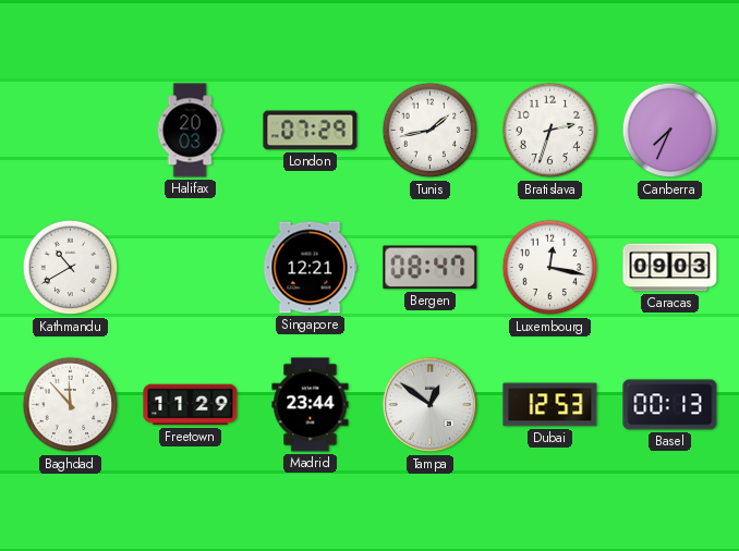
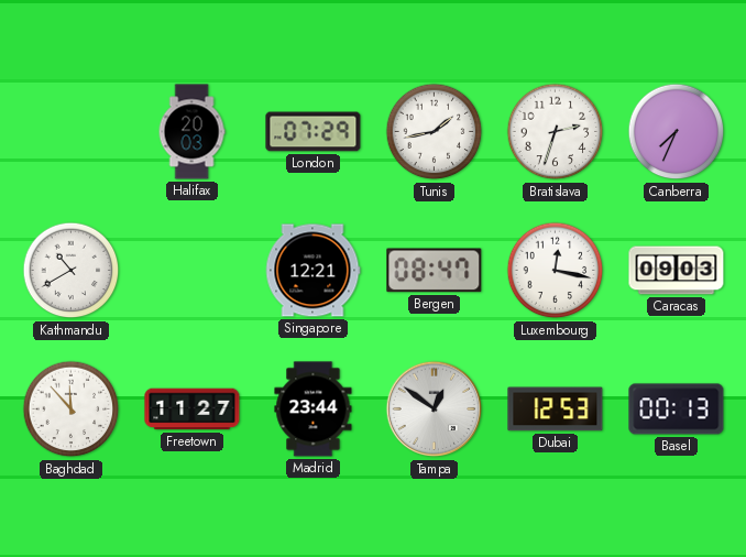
Freetown: 11:29 -> 11:27
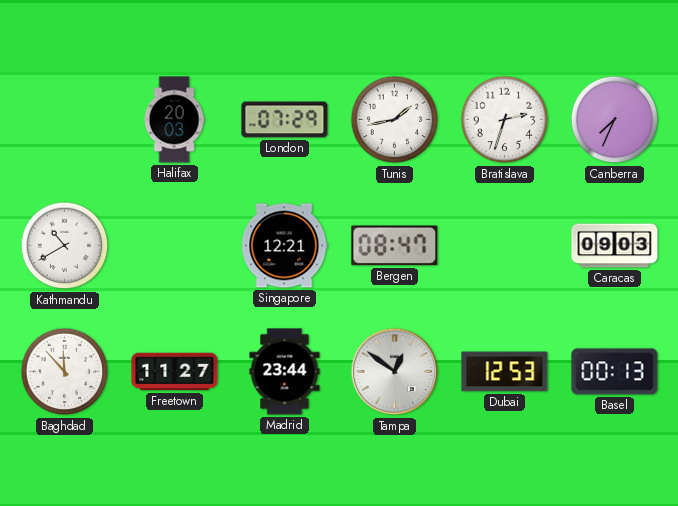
Luxembourg: 12:17 -> none
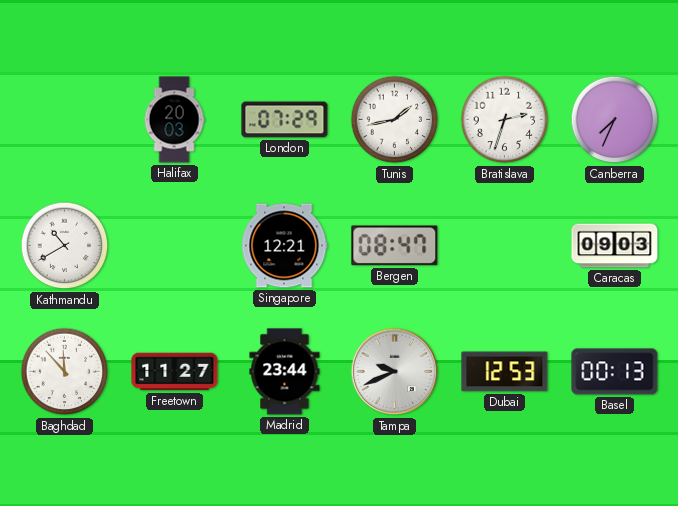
Tampa: 12:51 -> 9:41
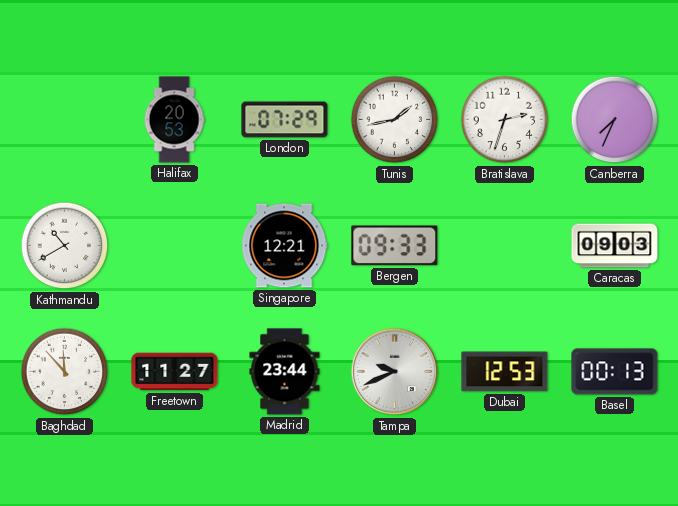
Halifax: 20:03 -> 20:53
Bergen: 08:47 -> 09:33
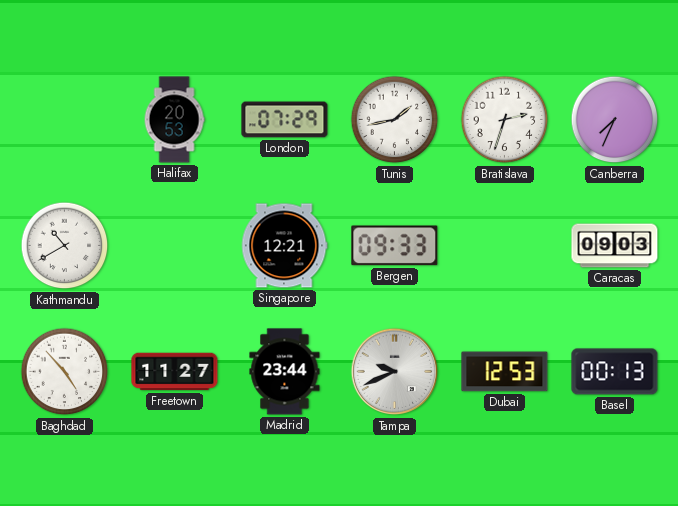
Baghdad: 11:53 -> 4:53
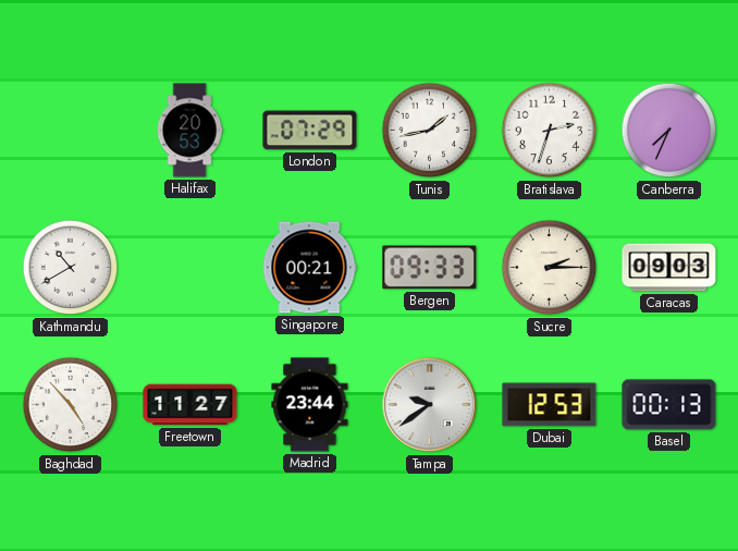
Singapore: 12:21 -> 00:21
Sucre: none -> 2:15
Tampa: 9:41 -> 9:39
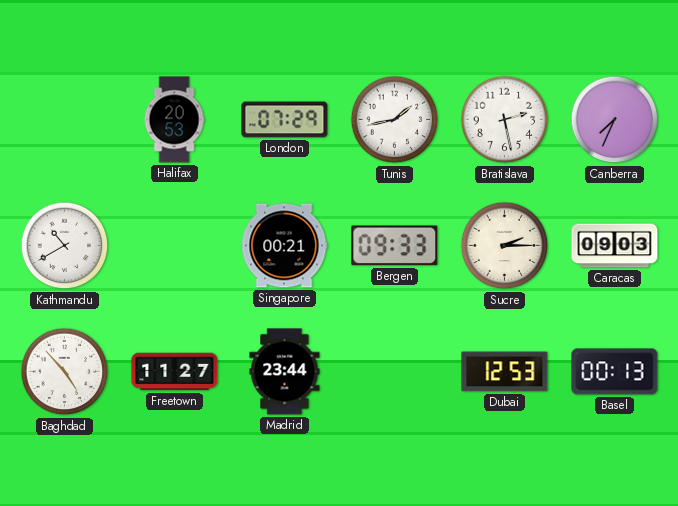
Bratislava: 2:33 -> 2:28
Tampa: 9:39 -> none
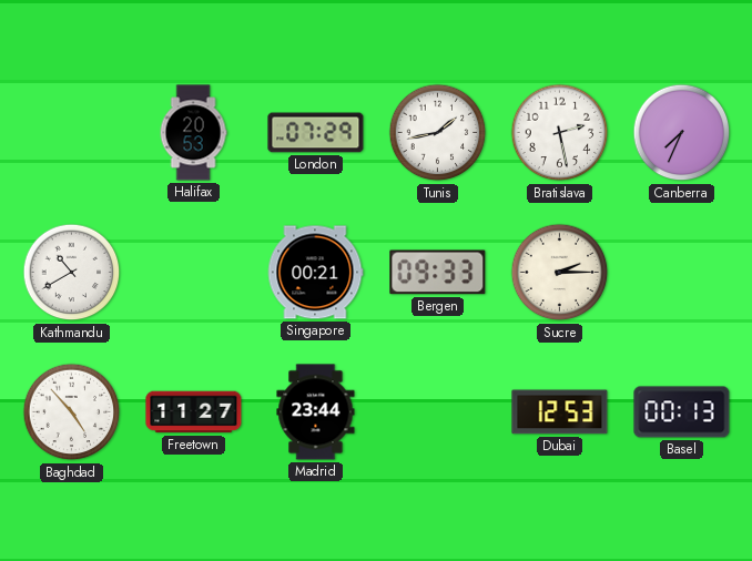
Caracas: 09:03 -> none
